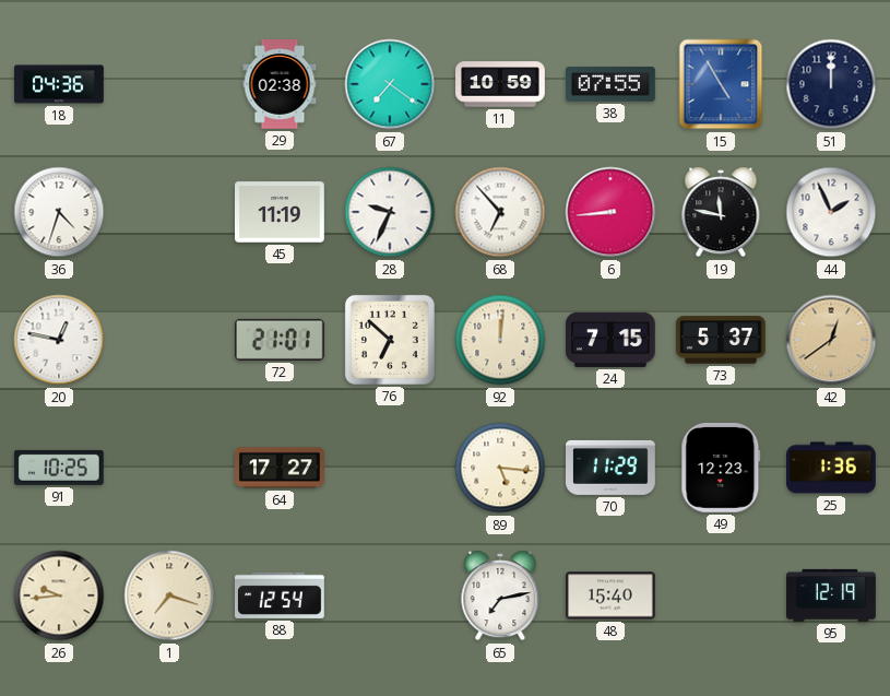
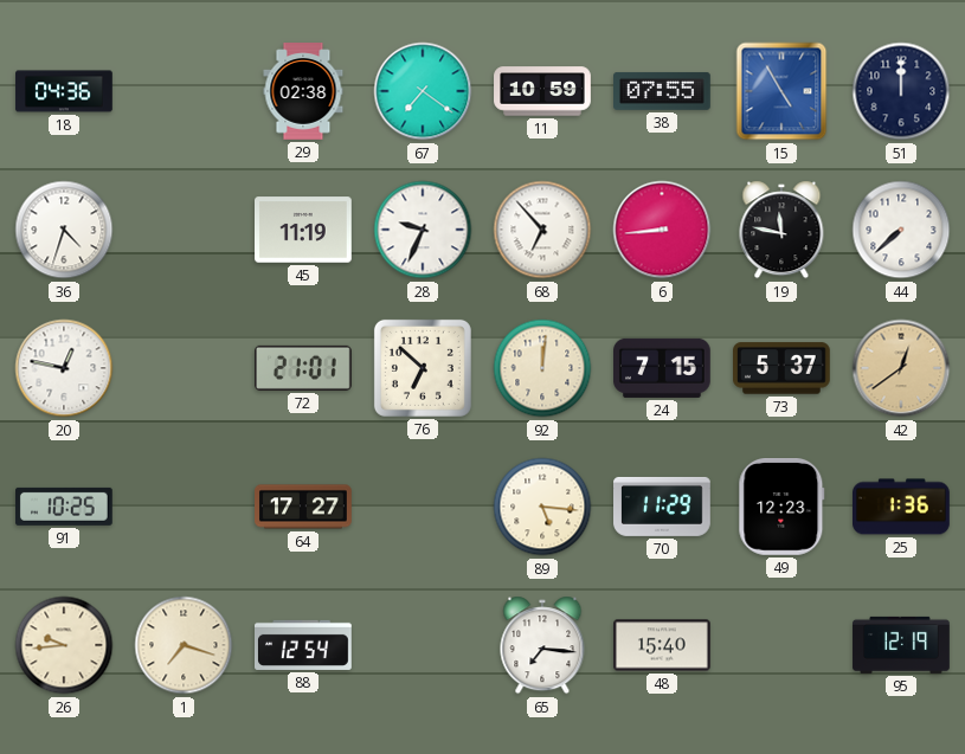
44: 1:56 -> 7:38
65: 7:13 -> 7:16
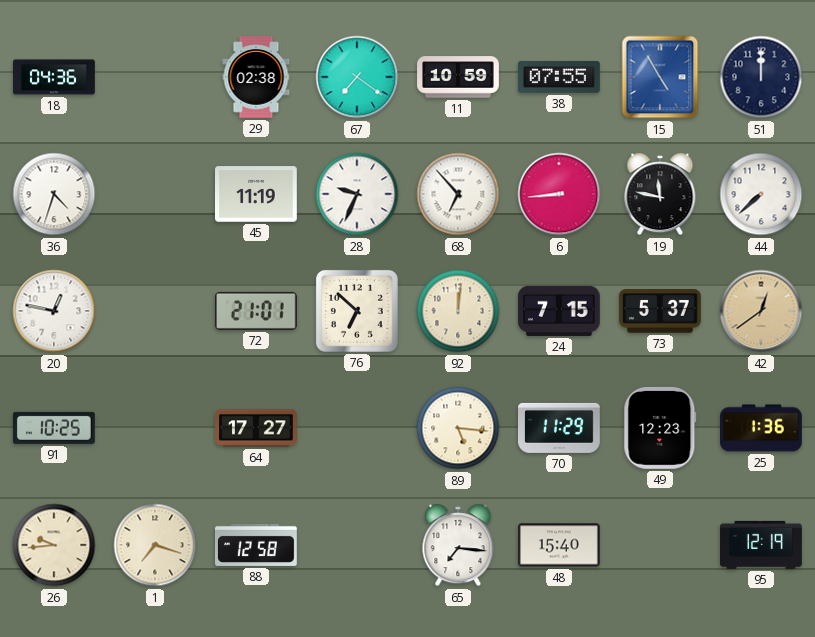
88: 12:54 -> 12:58
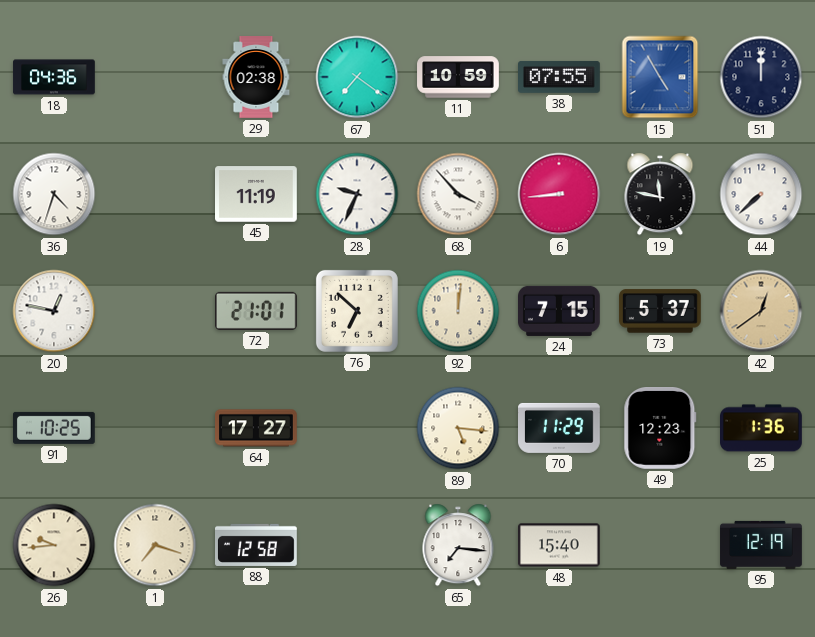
68: 6:53 -> 3:53
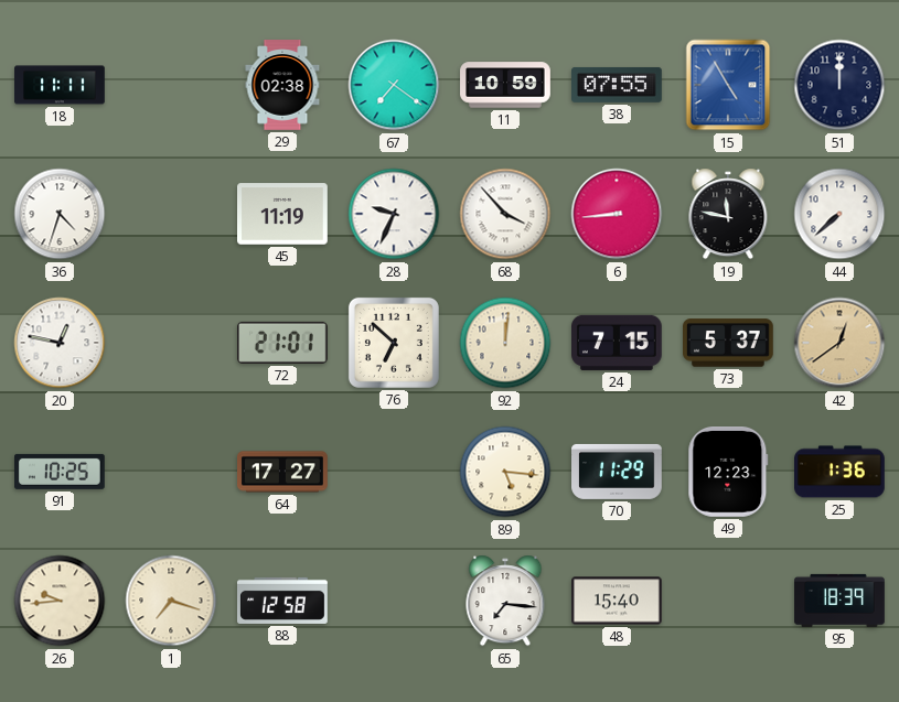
18: 04:36 -> 11:11
95: 12:19 -> 18:39
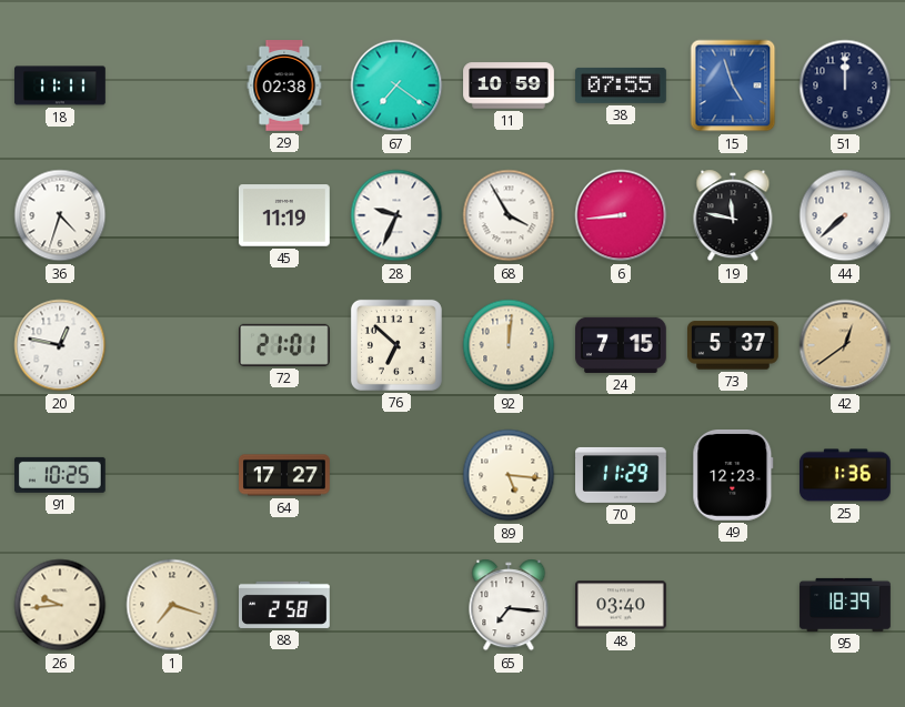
15: 4:55 -> 4:57
68: 3:53 -> 3:55
88: 12:58 -> 2:58
48: 15:40 -> 03:40
